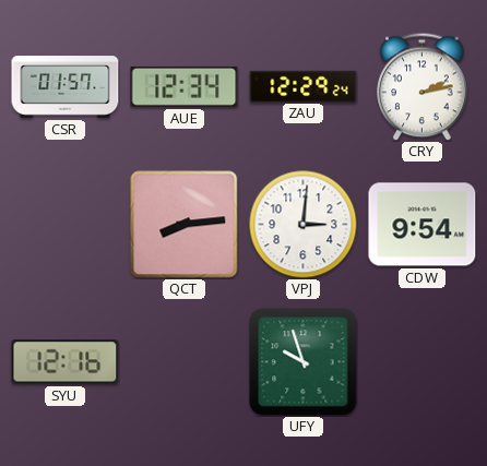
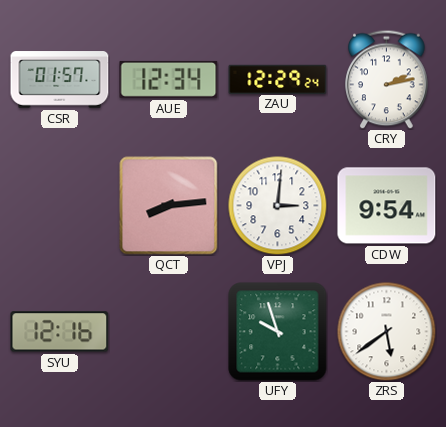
ZRS: none -> 5:39
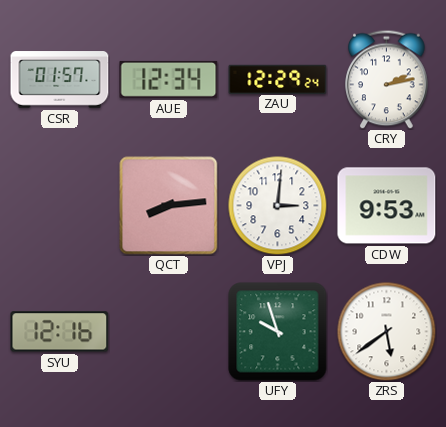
CDW: 9:54 -> 9:53
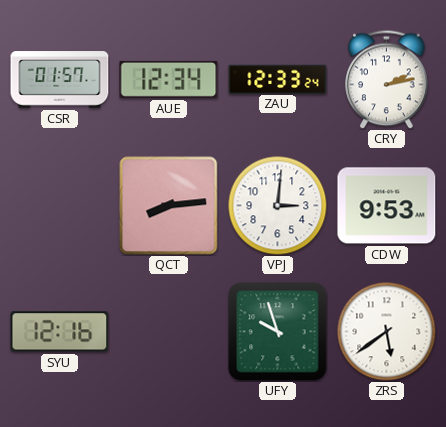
ZAU: 12:29 -> 12:33
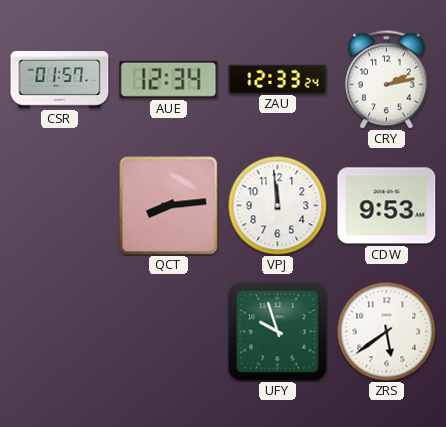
VPJ: 3:01 -> 11:59
SYU: 12:16 -> none
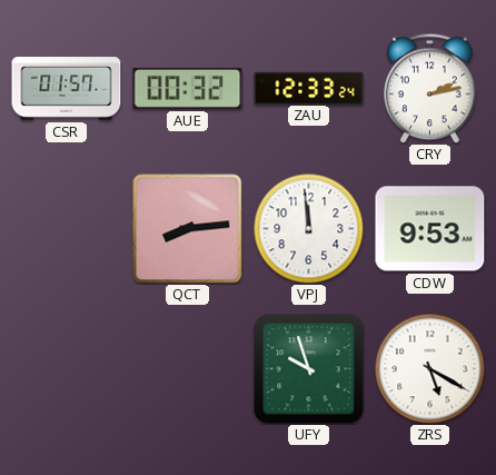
AUE: 12:34 -> 00:32
ZRS: 5:39 -> 5:20
